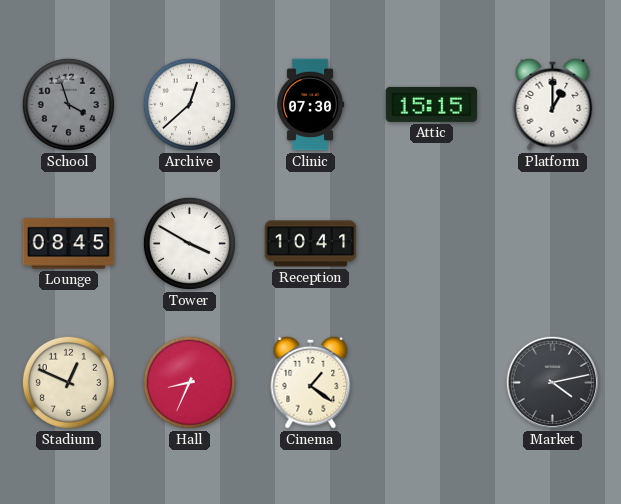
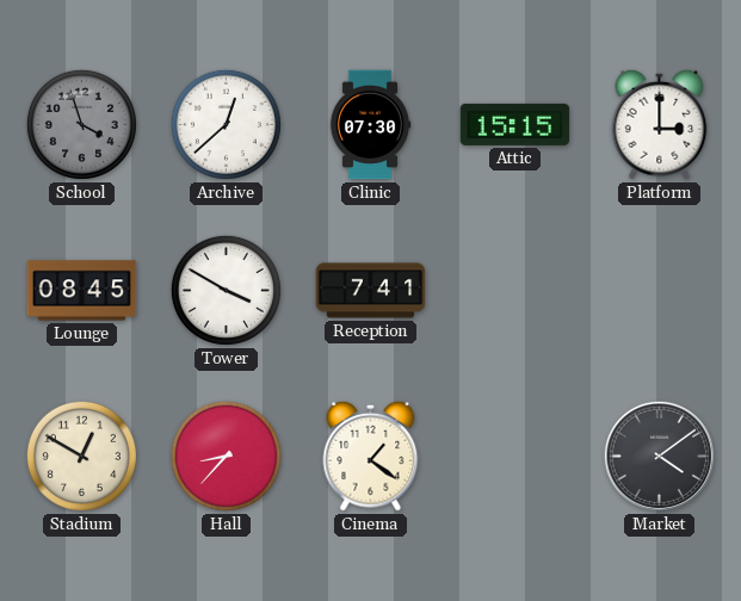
Platform: 1:00 -> 3:00
Reception: 10:41 -> 7:41
Stadium: 12:49 -> 12:50
Hall: 8:34 -> 8:37
Market: 4:13 -> 4:09
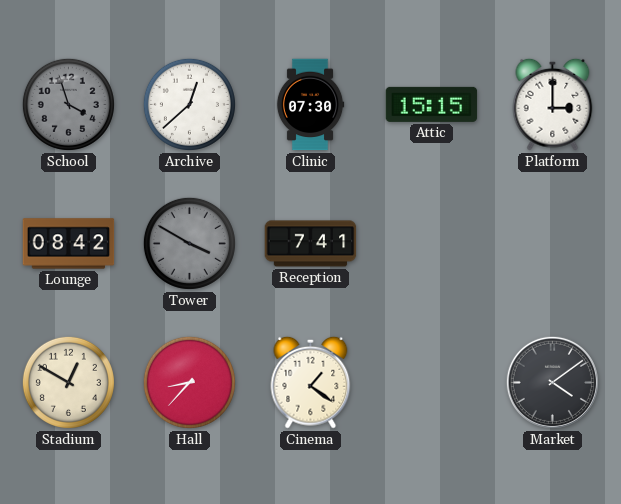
Lounge: 08:45 -> 08:42
Tower dial: white -> grey
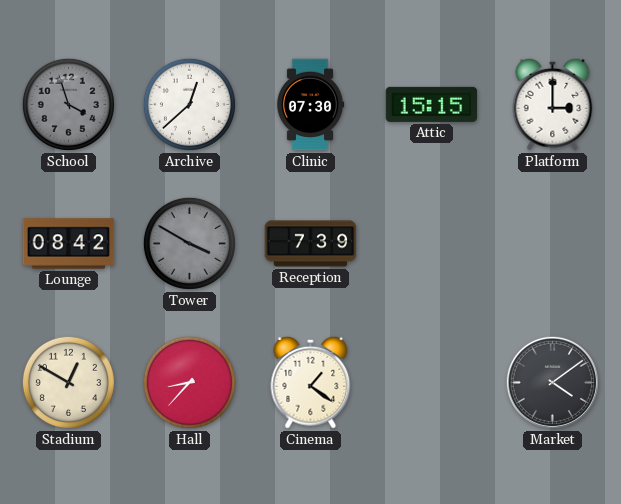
Reception: 7:41 -> 7:39
